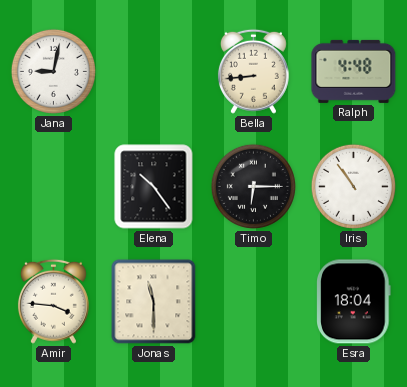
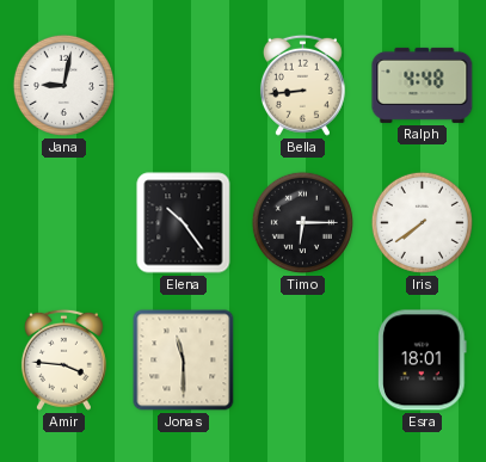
Iris: 10:54 -> 7:39
Esra: 18:04 -> 18:01
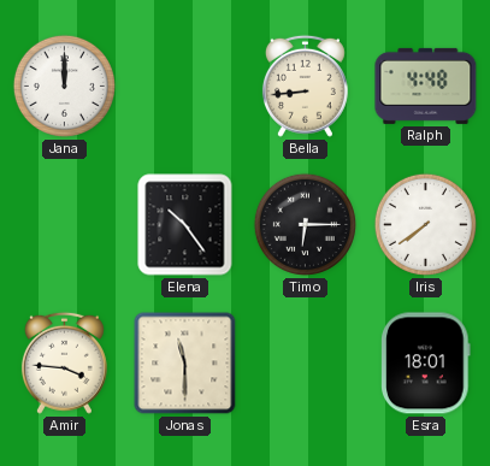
Jana: 9:02 -> 12:00
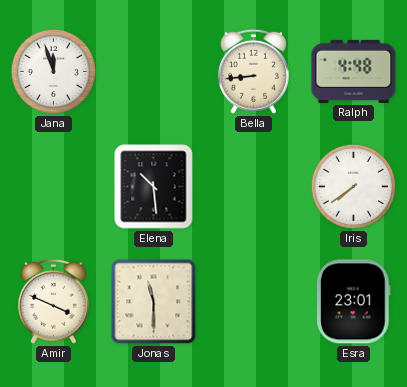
Jana: 12:00 -> 11:57
Elena: 10:24 -> 10:29
Timo: 6:15 -> none
Amir: 3:46 -> 3:49
Esra: 18:01 -> 23:01
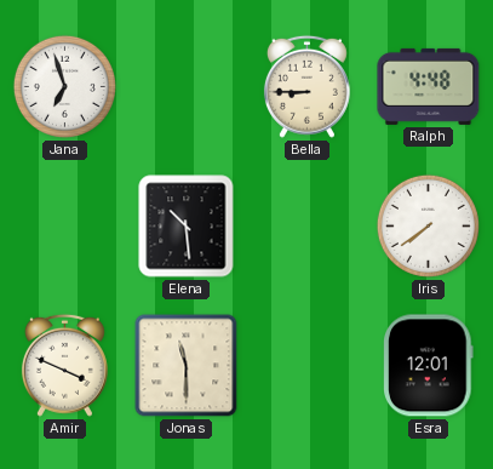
Jana: 11:57 -> 6:57
Bella: 8:44 -> 8:45
Esra: 23:01 -> 12:01
